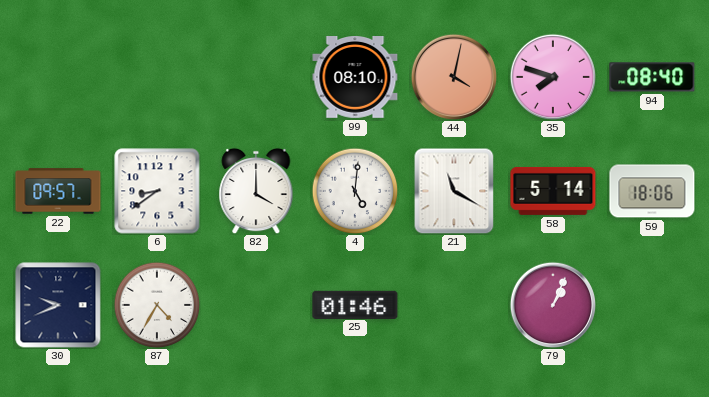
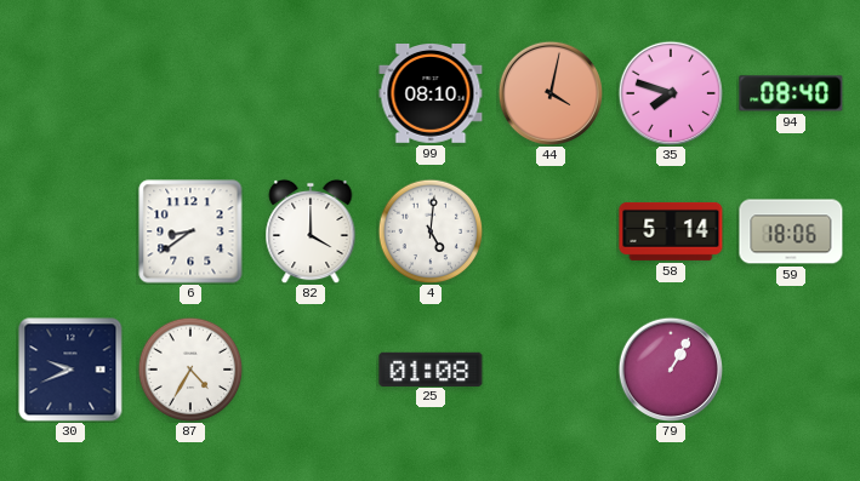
22: 09:57 -> none
21: 11:20 -> none
25: 01:46 -> 01:08
79: 1:04 -> 1:05
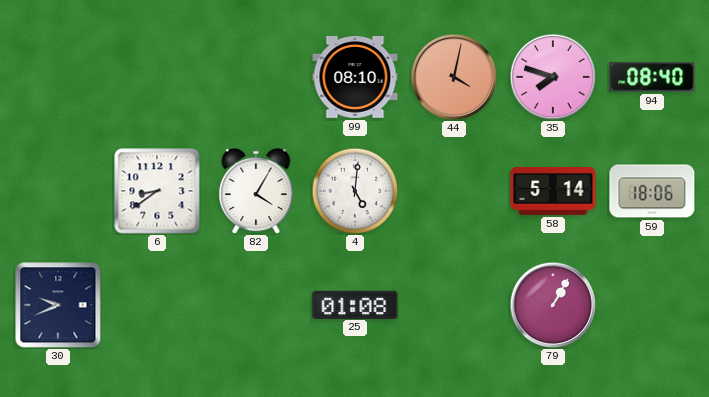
82: 4:00 -> 4:05
87: 4:35 -> none
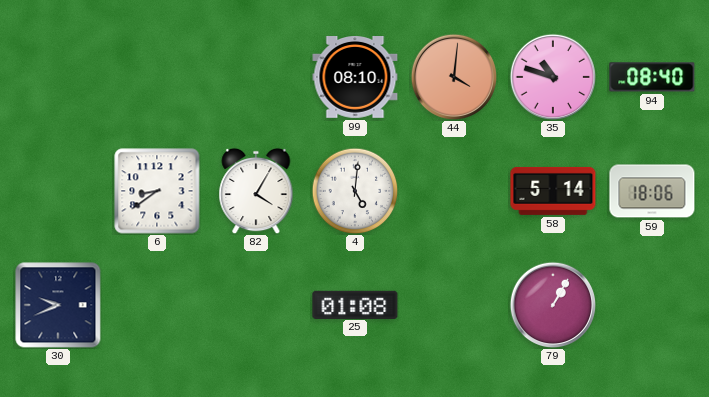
44: 4:02 -> 4:01
35: 7:48 -> 10:48
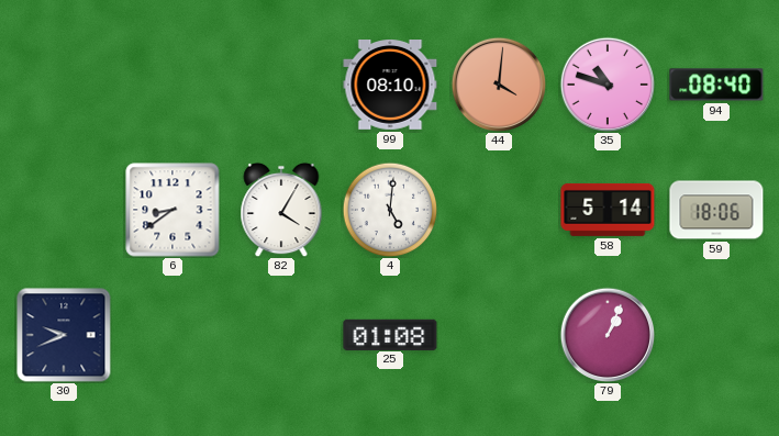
79: 1:05 -> 1:04
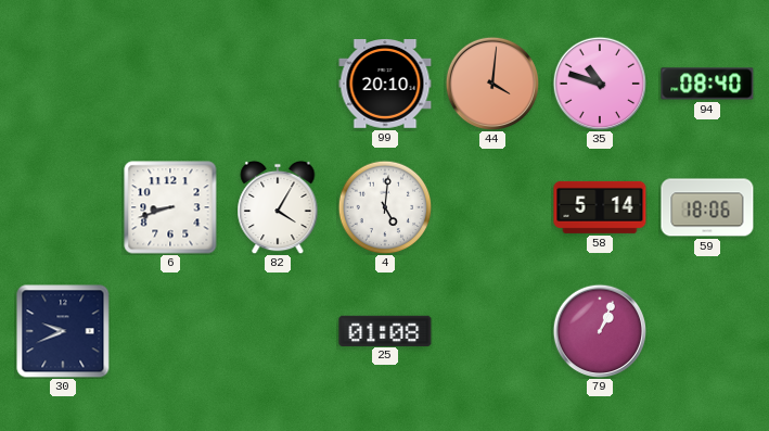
99: 08:10 -> 20:10
6: 8:39 -> 8:42
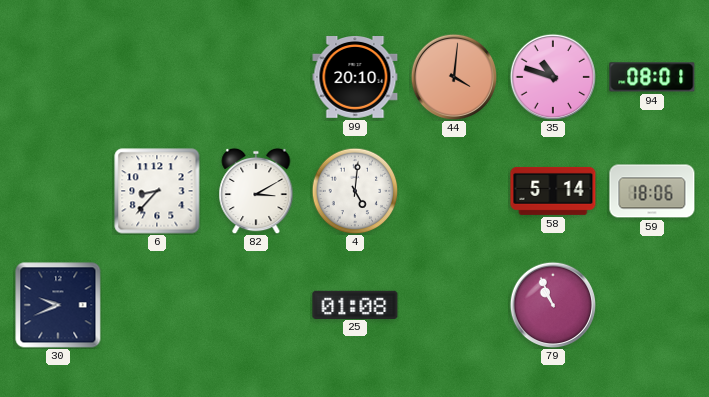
94: 08:40 -> 08:01
6: 8:42 -> 8:37
82: 4:05 -> 3:10
79: 1:04 -> 10:56
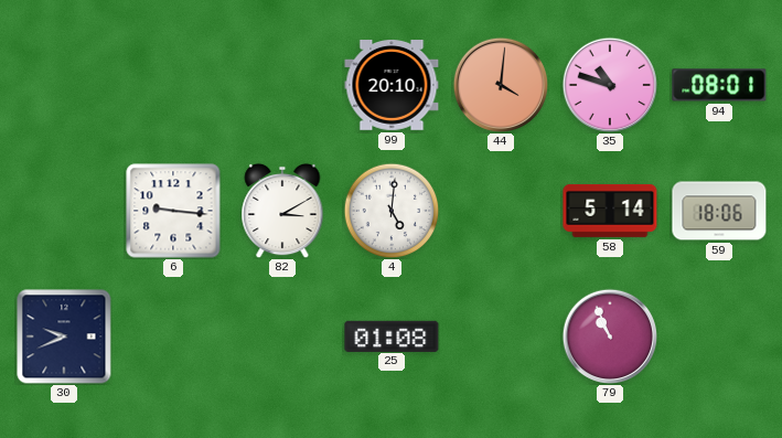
6: 8:37 -> 9:16
